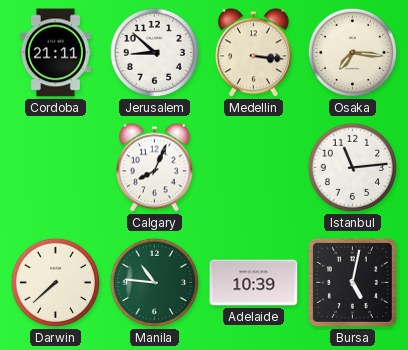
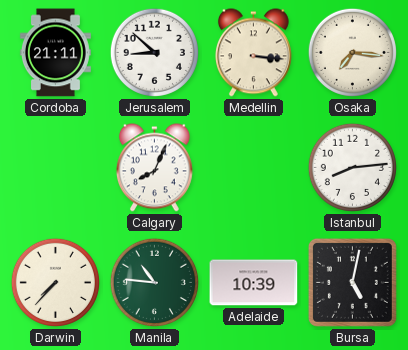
Istanbul: 11:14 -> 8:14
Darwin: 7:38 -> 7:37
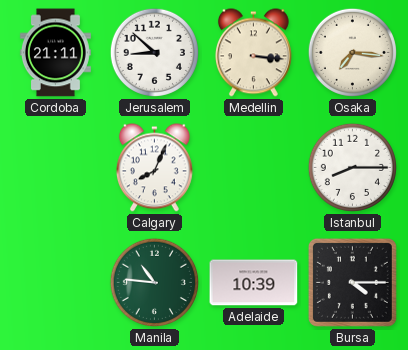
Istanbul: 8:14 -> 8:15
Darwin: 7:37 -> none
Bursa: 5:02 -> 4:15
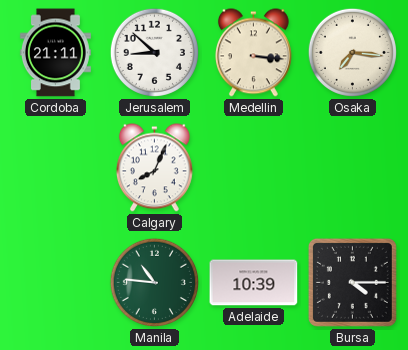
Istanbul: 8:15 -> none
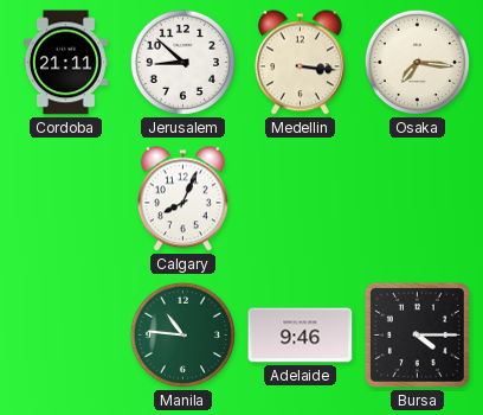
Adelaide: 10:39 -> 9:46
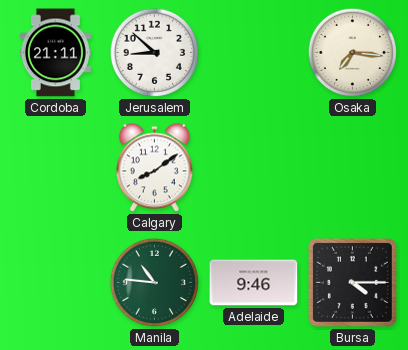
Medellin: 3:16 -> none
Calgary: 8:04 -> 8:09
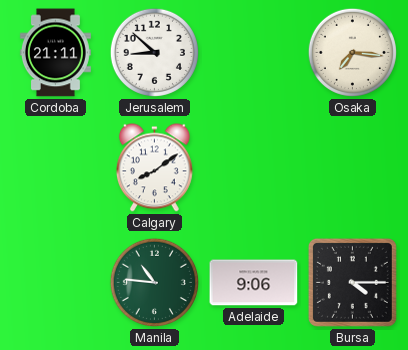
Adelaide: 9:46 -> 9:06
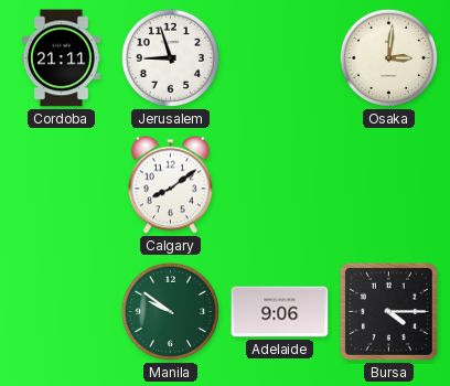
Jerusalem: 8:52 -> 8:57
Osaka: 7:16 -> 3:01
Manila: 10:46 -> 9:51
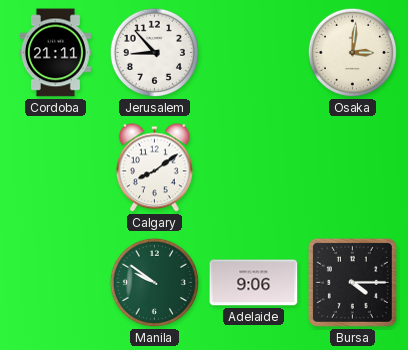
Jerusalem: 8:57 -> 8:53
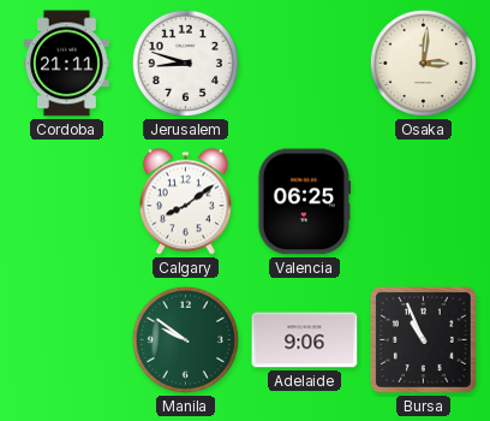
Jerusalem: 8:53 -> 8:48
Valencia: none -> 06:25
Bursa: 4:15 -> 10:56
